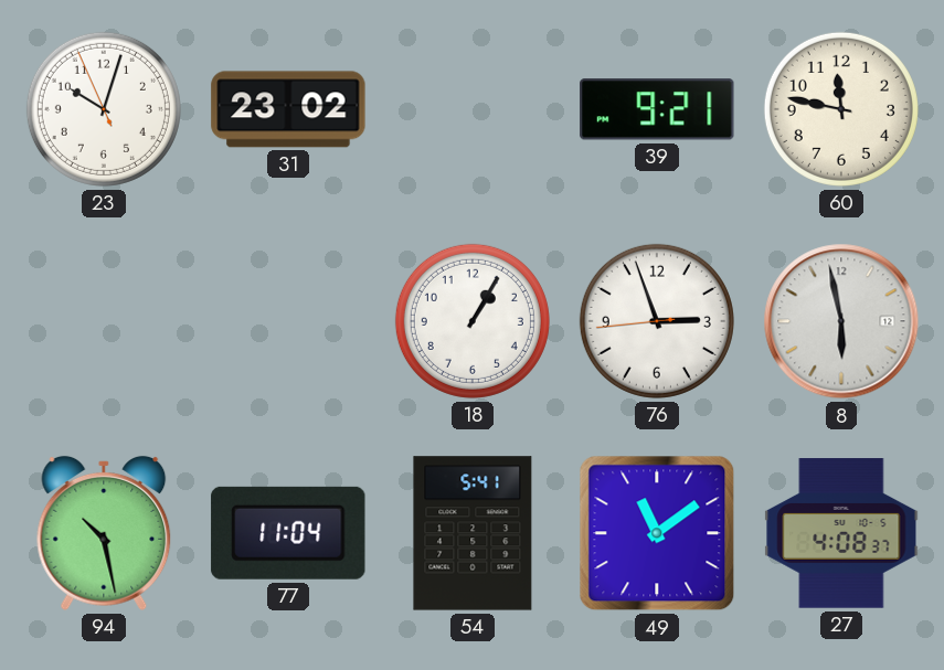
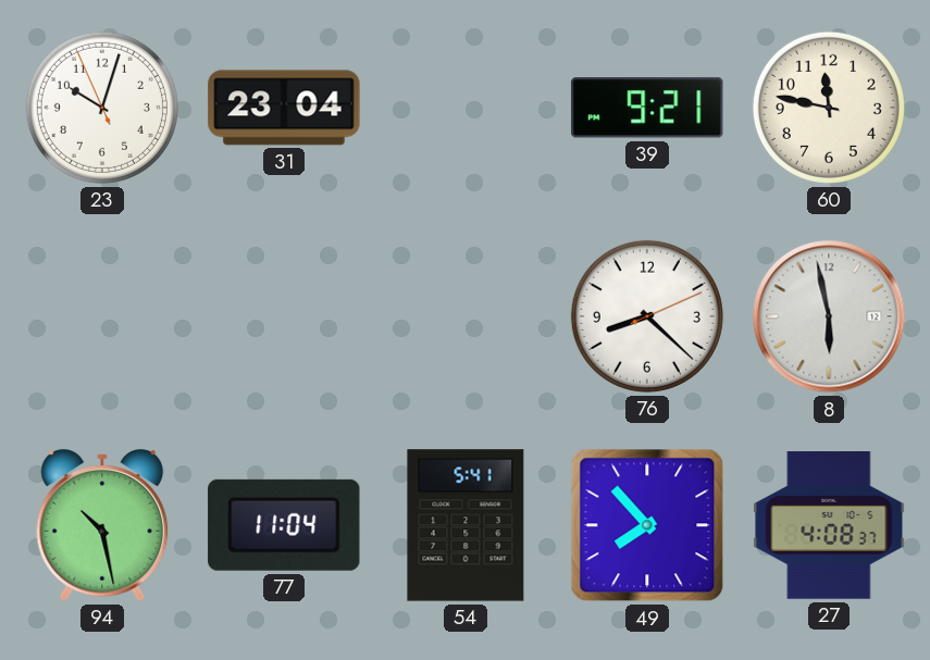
31: 23:02 -> 23:04
18: 1:05 -> none
76: 2:56 -> 8:22
49: 11:09 -> 7:53
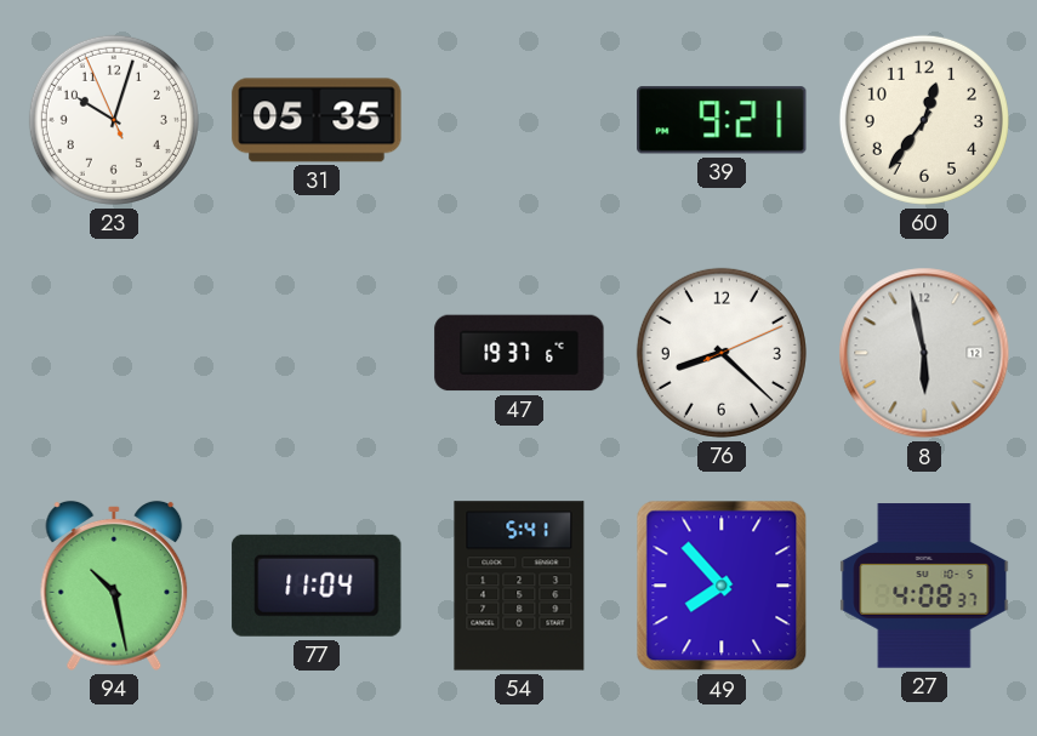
31: 23:04 -> 05:35
60: 11:47 -> 12:36
47: none -> 19:37
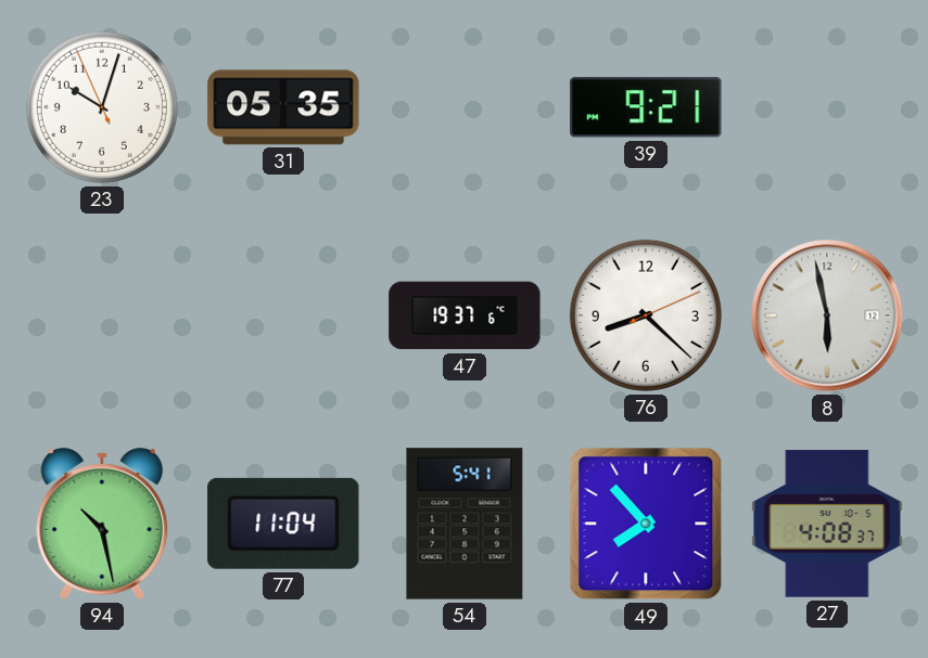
60: 12:36 -> none
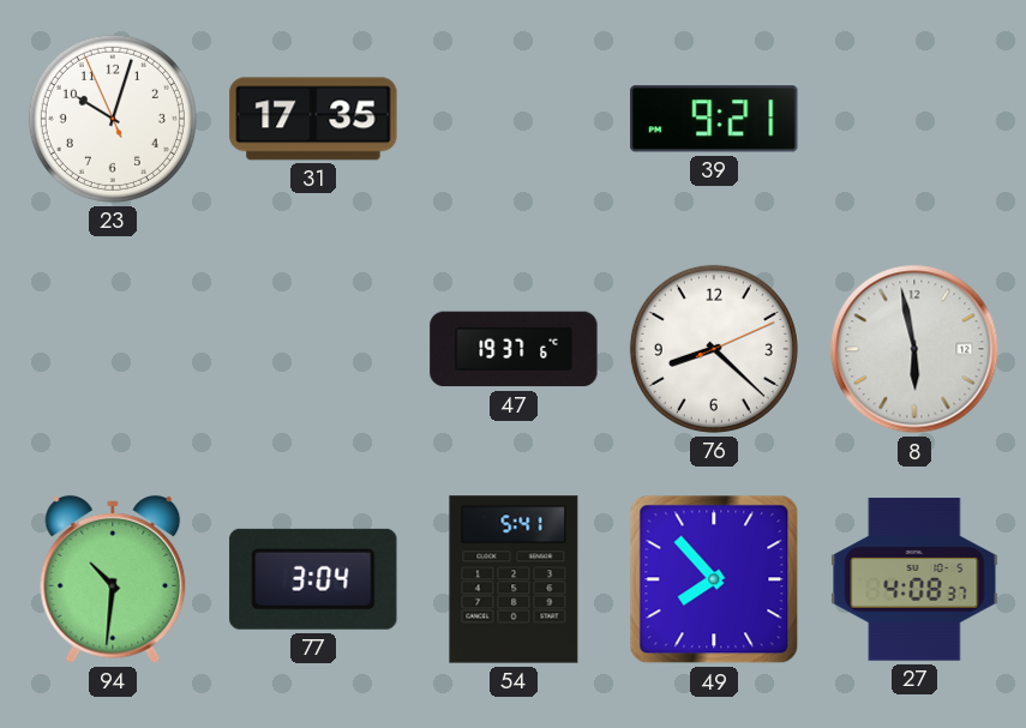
31: 05:35 -> 17:35
94: 10:28 -> 10:31
77: 11:04 -> 3:04
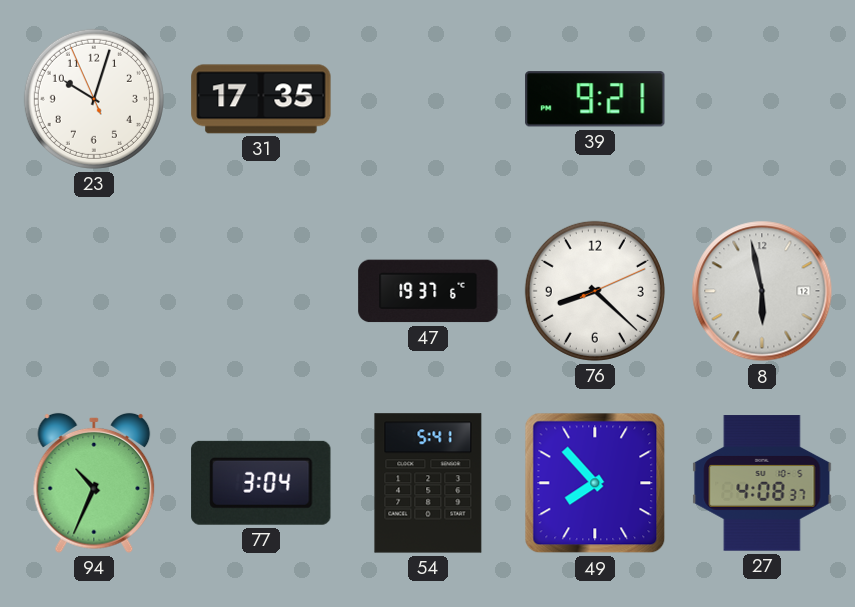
94: 10:31 -> 10:34
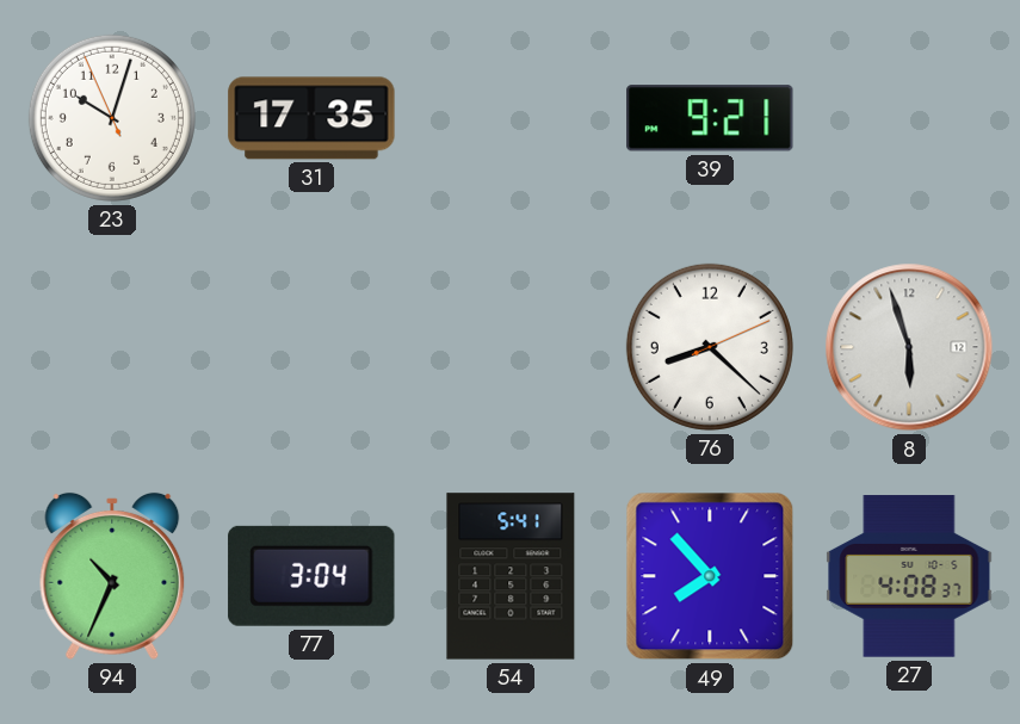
47: 19:37 -> none
8: 5:58 -> 5:57
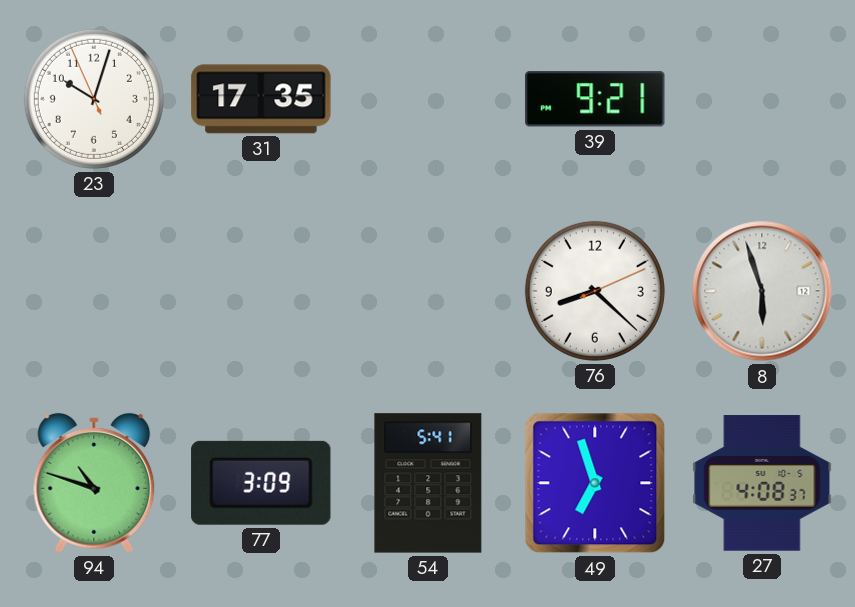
94: 10:34 -> 10:48
77: 3:04 -> 3:09
49: 7:53 -> 6:57
